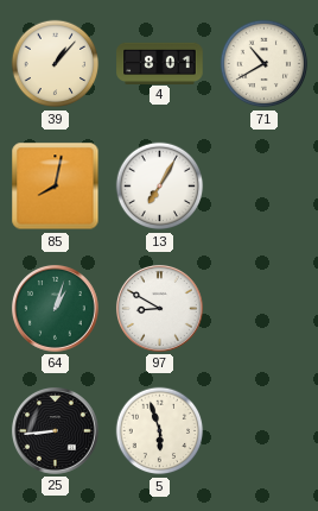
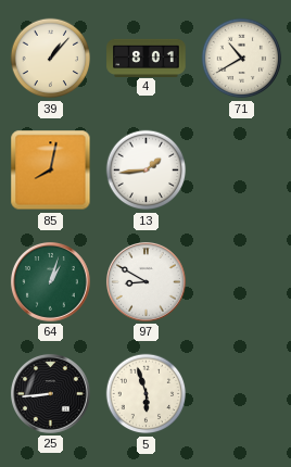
13: 7:05 -> 1:44
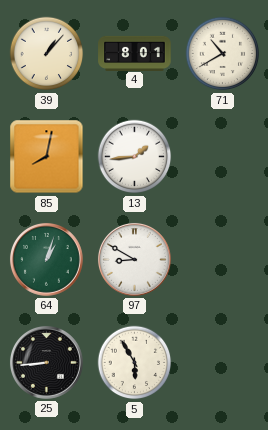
5: 5:57 -> 5:55
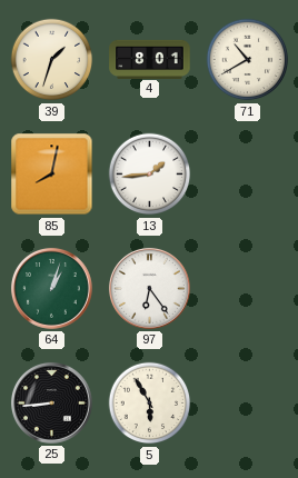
39: 1:07 -> 1:33
97: 8:50 -> 6:24
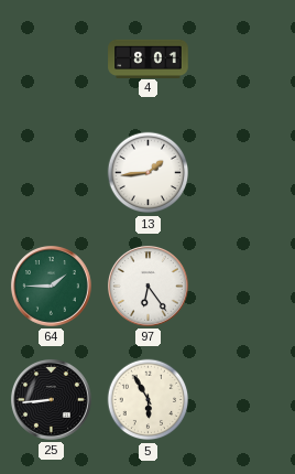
39: 1:33 -> none
71: 10:40 -> none
85: 8:02 -> none
64: 1:03 -> 1:45
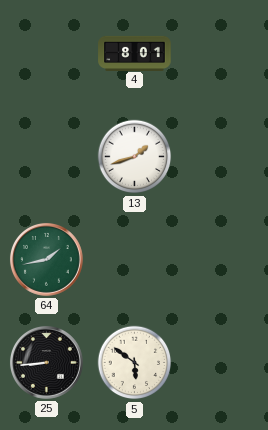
13: 1:44 -> 1:42
64: 1:45 -> 1:43
97: 6:24 -> none
5: 5:55 -> 5:51
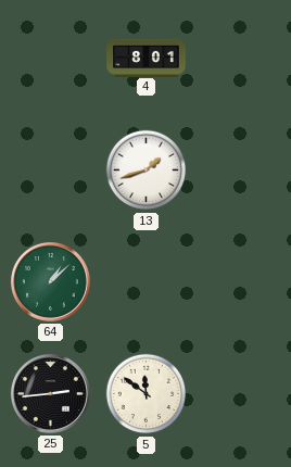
64: 1:43 -> 1:08
25: 8:44 -> 2:44
5: 5:51 -> 11:51
